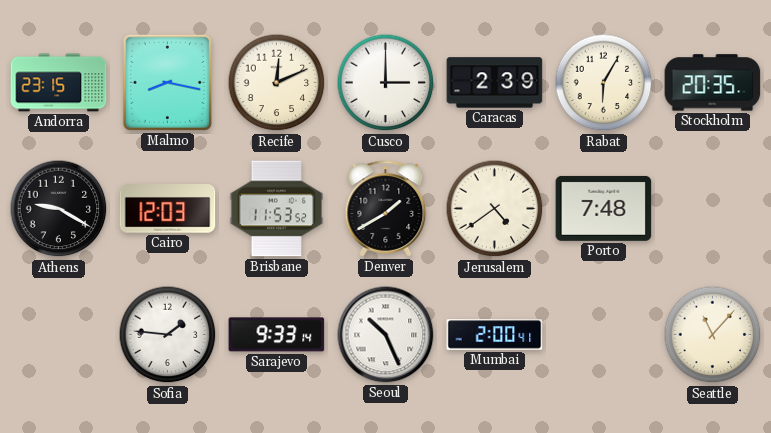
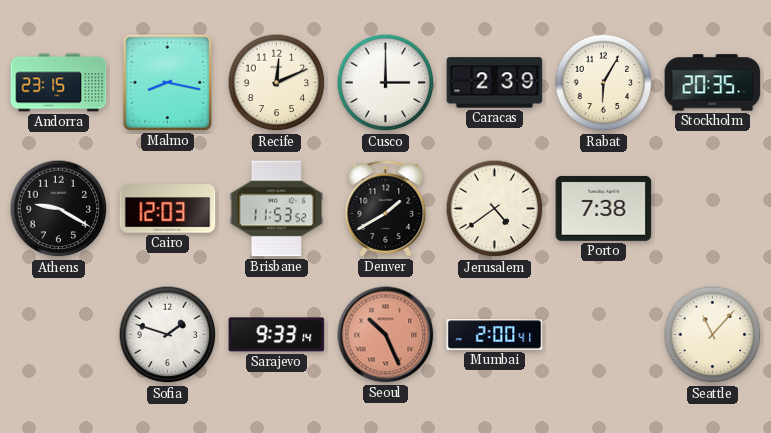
Porto: 7:48 -> 7:38
Sofia: 1:46 -> 1:48
Seoul dial: white -> salmon
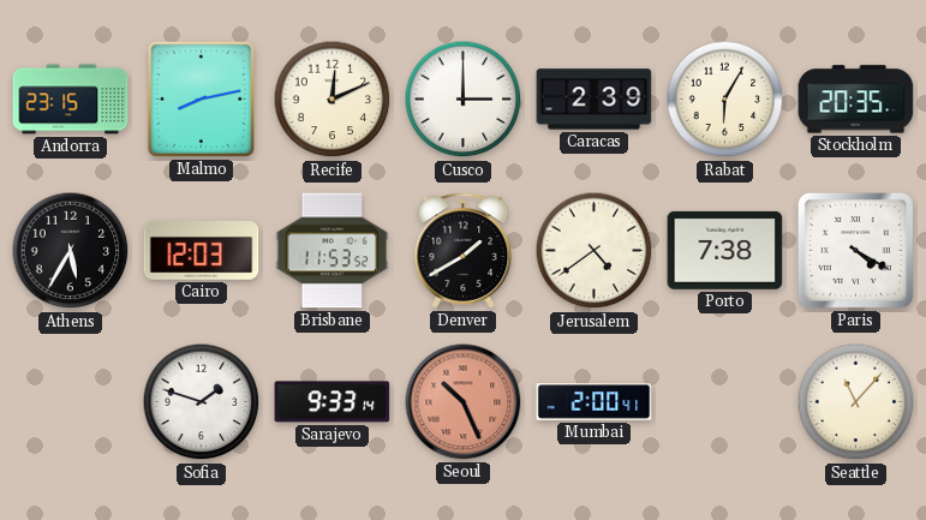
Malmo: 8:17 -> 8:13
Athens: 9:20 -> 5:35
Paris: none -> 4:20
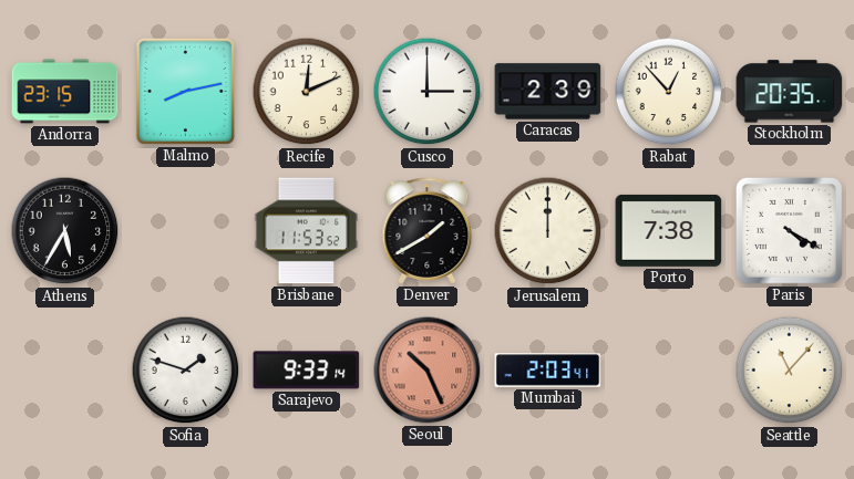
Rabat: 6:05 -> 12:53
Cairo: 12:03 -> none
Jerusalem: 4:39 -> 12:00
Mumbai: 2:00 -> 2:03
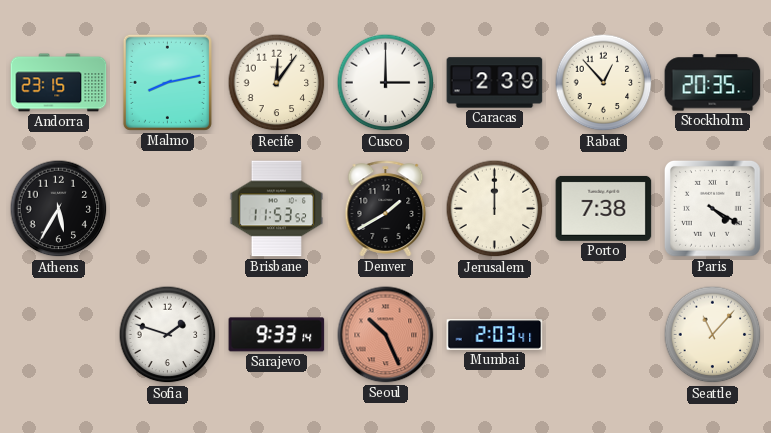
Recife: 12:11 -> 12:06
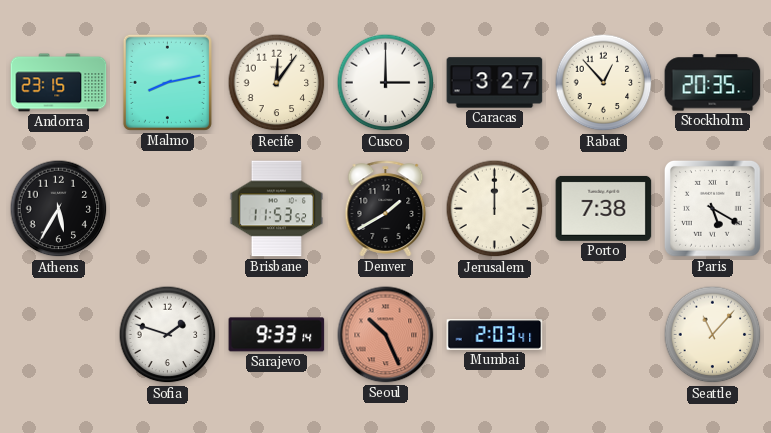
Caracas: 2:39 -> 3:27
Paris: 4:20 -> 5:20
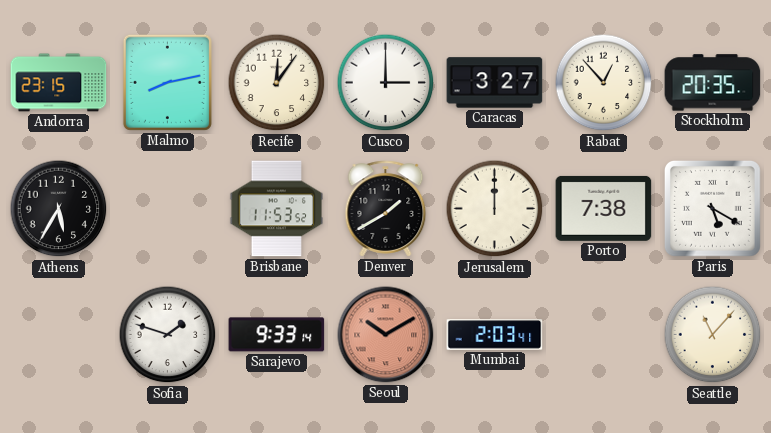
Seoul: 10:26 -> 10:10
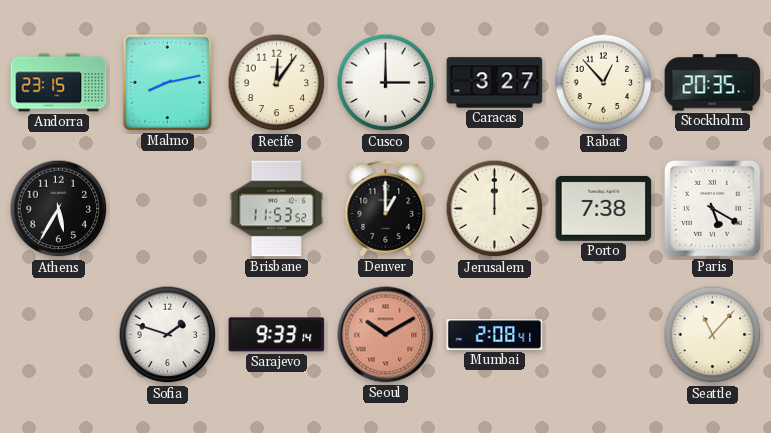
Denver: 1:40 -> 1:00
Mumbai: 2:03 -> 2:08
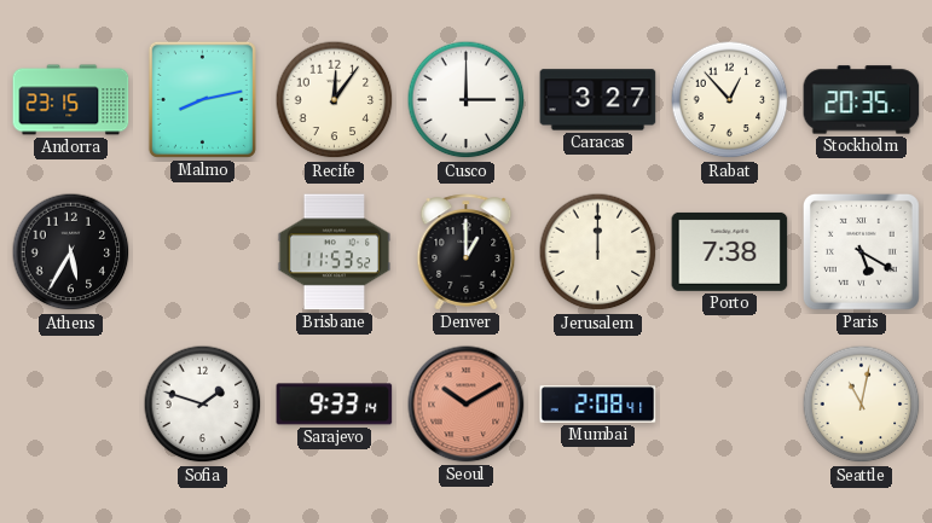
Seattle: 11:07 -> 11:02
